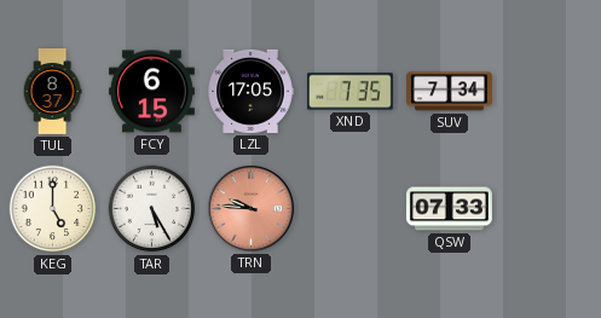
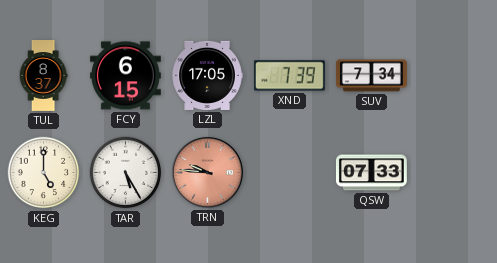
XND: 7:35 -> 7:39
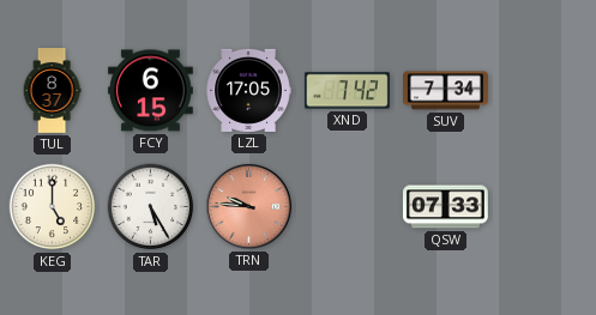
XND: 7:39 -> 7:42
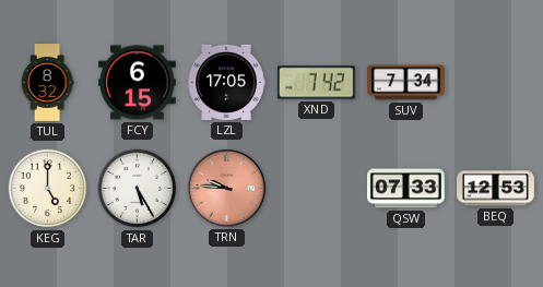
TUL: 8:37 -> 8:32
BEQ: none -> 12:53
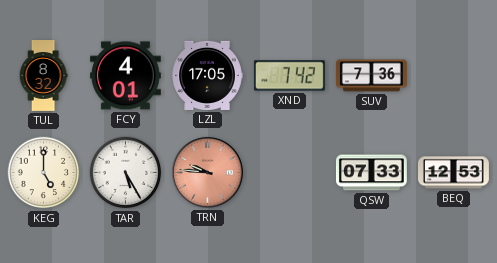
FCY: 6:15 -> 4:01
SUV: 7:34 -> 7:36
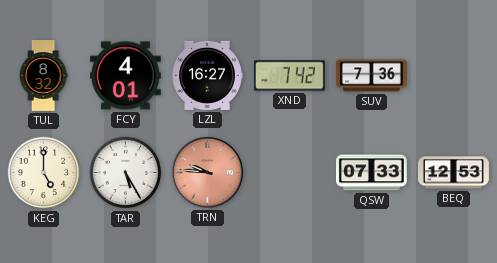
LZL: 17:05 -> 16:27
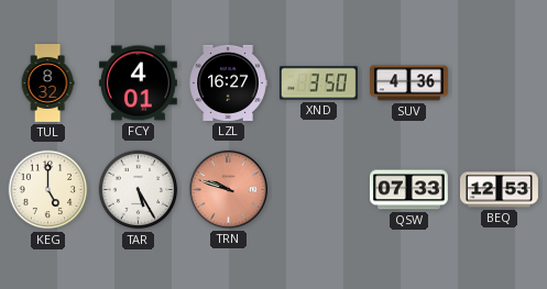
XND: 7:42 -> 3:50
SUV: 7:36 -> 4:36
TRN: 9:46 -> 9:48
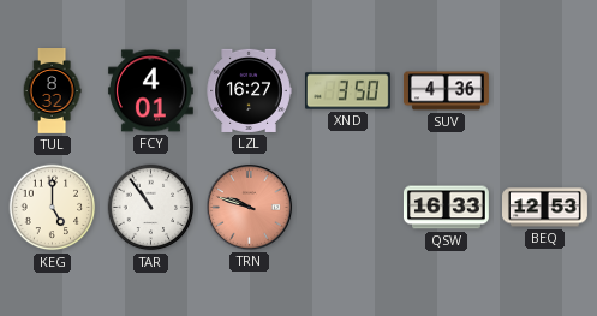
TAR: 5:25 -> 10:54
QSW: 07:33 -> 16:33
